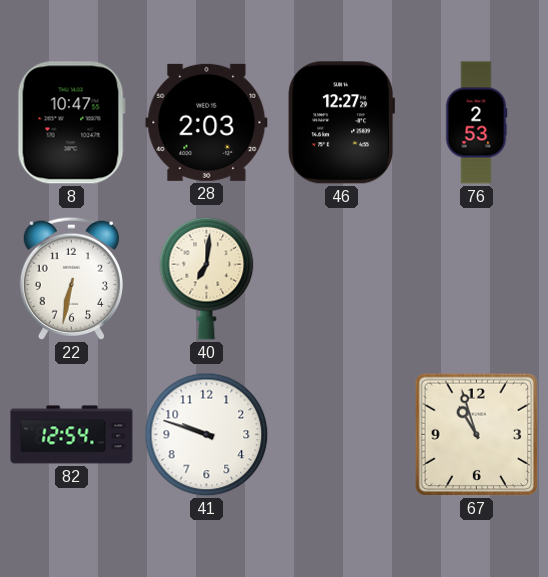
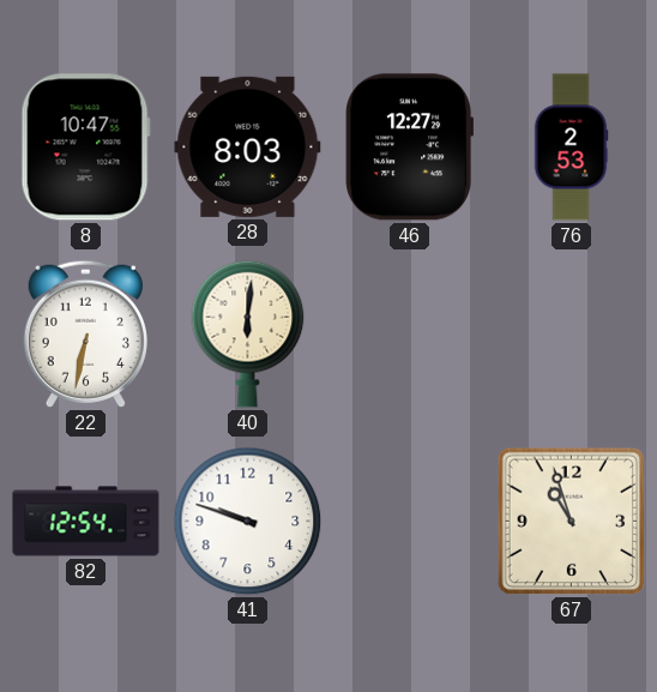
28: 2:03 -> 8:03
40: 7:01 -> 6:01
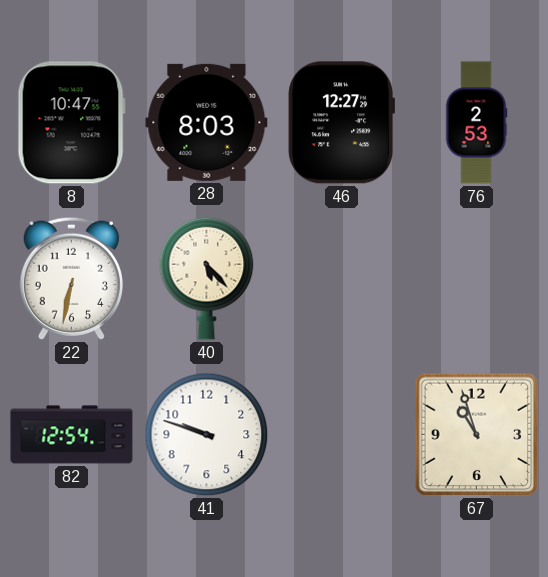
40: 6:01 -> 5:23
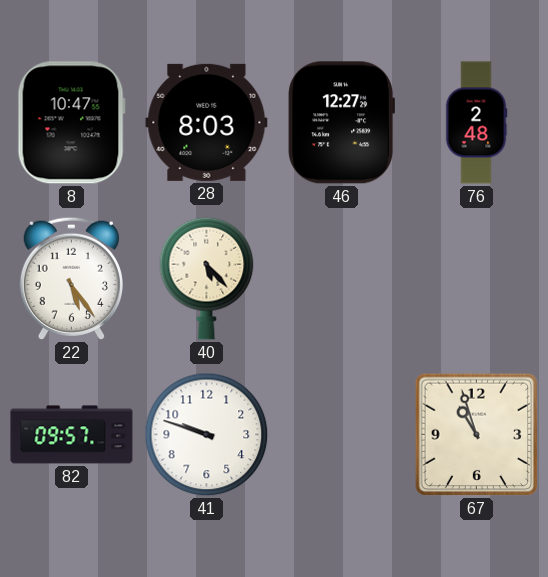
76: 2:53 -> 2:48
22: 6:32 -> 5:24
82: 12:54 -> 09:57
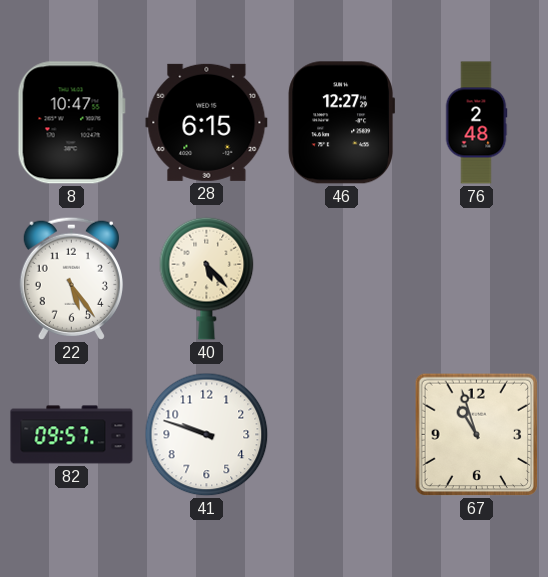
28: 8:03 -> 6:15
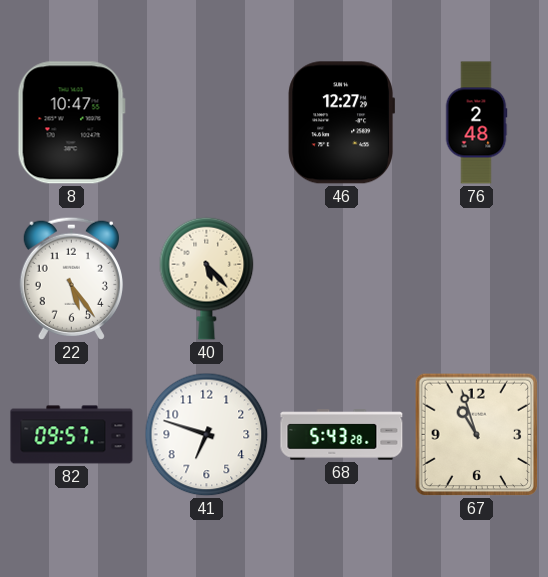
28: 6:15 -> none
41: 9:48 -> 6:48
68: none -> 5:43
